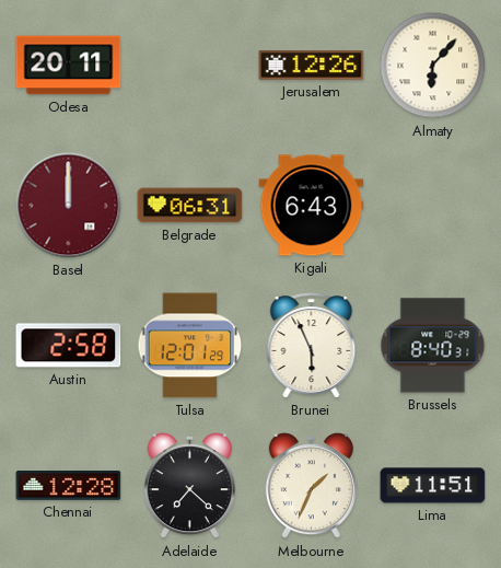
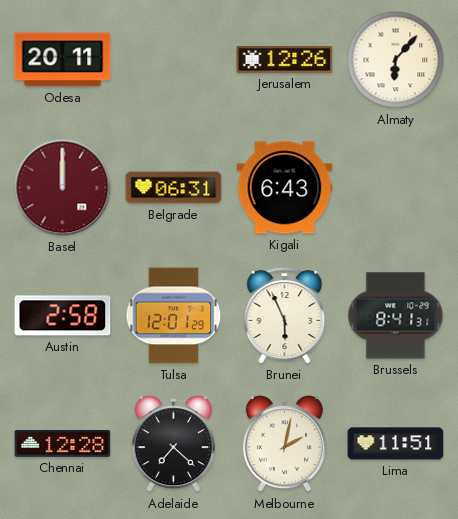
Brussels: 8:40 -> 8:41
Melbourne: 1:34 -> 2:02
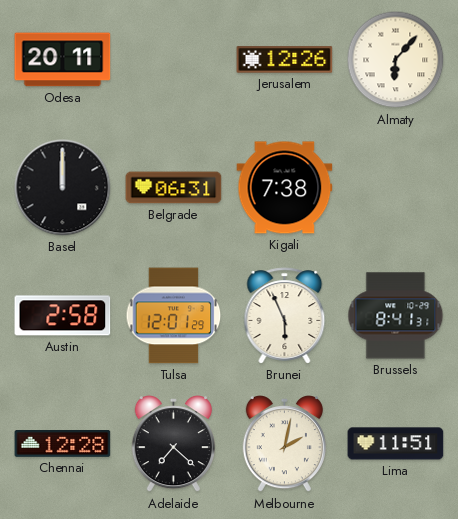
Basel dial: burgundy -> black
Kigali: 6:43 -> 7:38
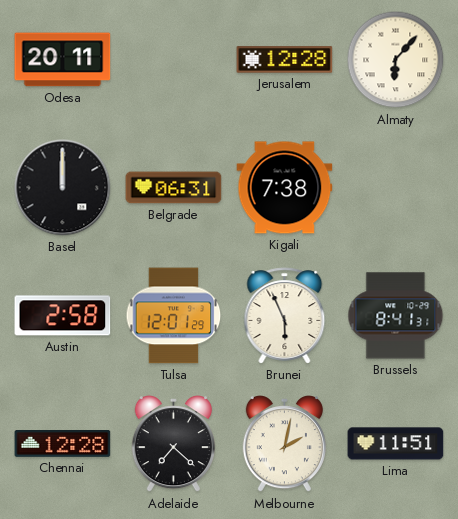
Jerusalem: 12:26 -> 12:28
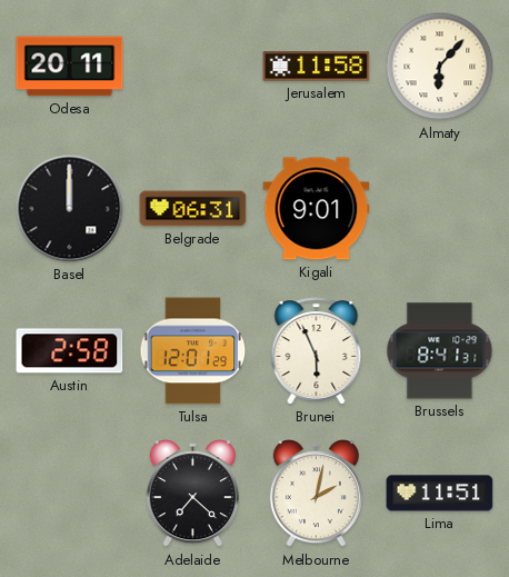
Jerusalem: 12:28 -> 11:58
Kigali: 7:38 -> 9:01
Chennai: 12:28 -> none
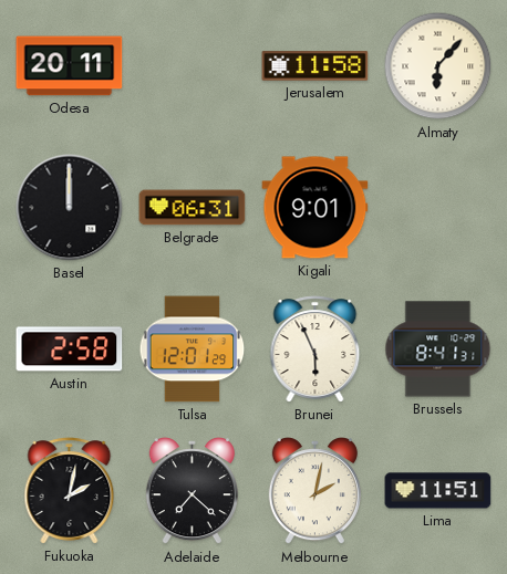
Fukuoka: none -> 2:02
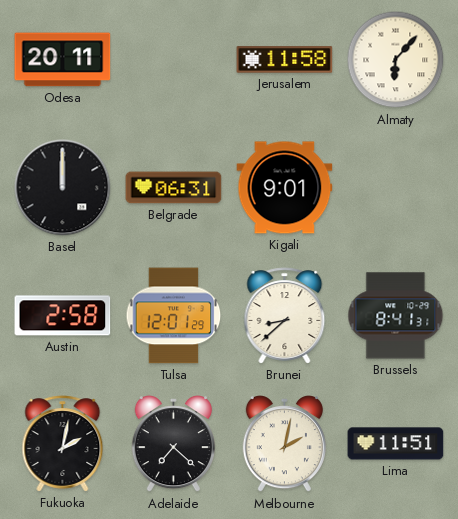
Brunei: 5:56 -> 8:38
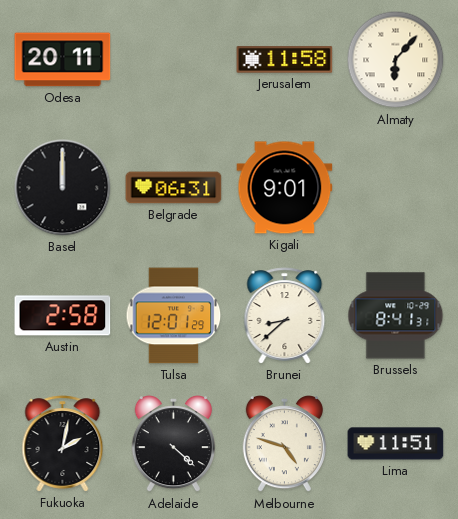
Adelaide: 7:22 -> 4:22
Melbourne: 2:02 -> 4:48
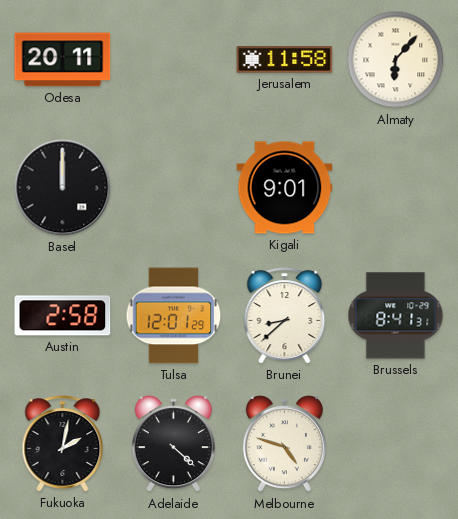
Belgrade: 06:31 -> none
Lima: 11:51 -> none
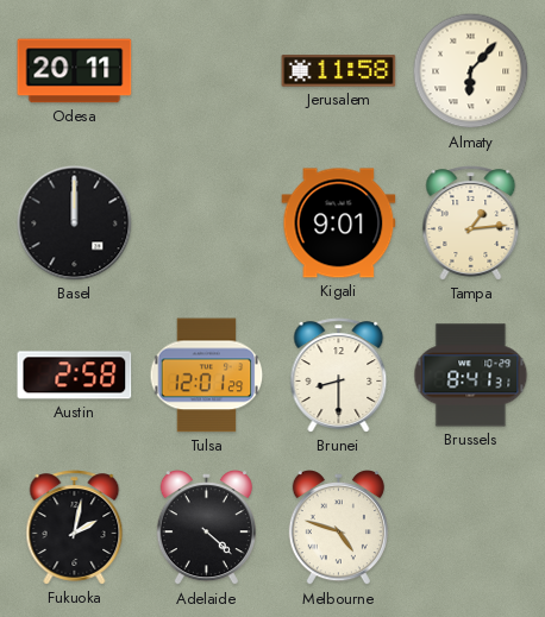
Tampa: none -> 1:14
Brunei: 8:38 -> 8:30
